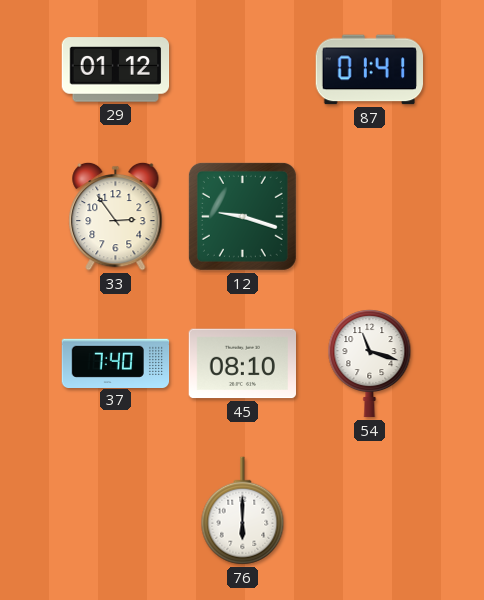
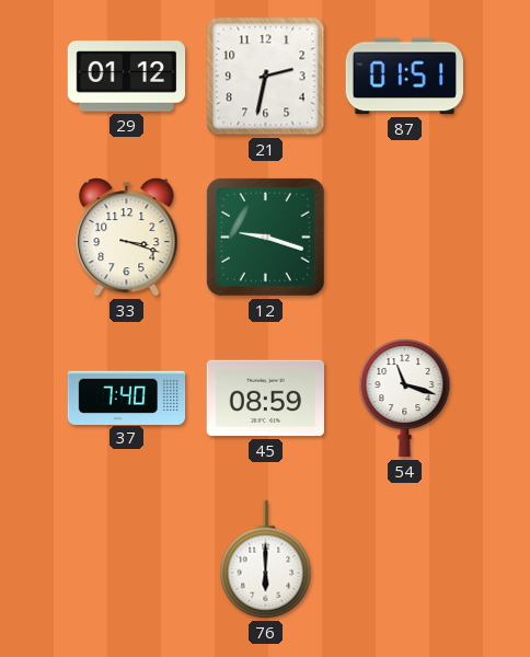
21: none -> 2:32
87: 01:41 -> 01:51
33: 2:54 -> 3:18
45: 08:10 -> 08:59
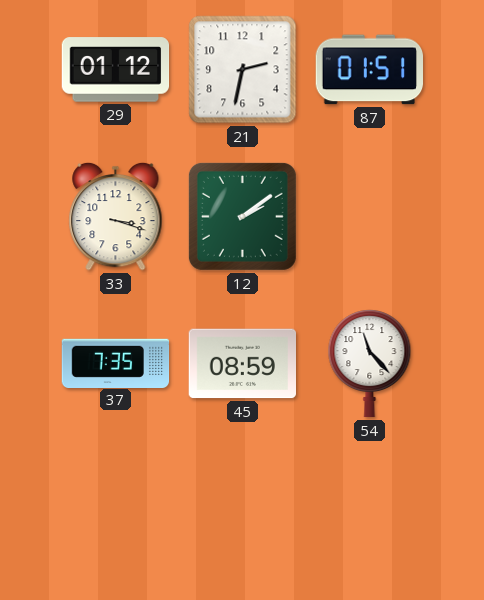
12: 9:18 -> 2:09
37: 7:40 -> 7:35
54: 11:18 -> 11:23
76: 6:00 -> none
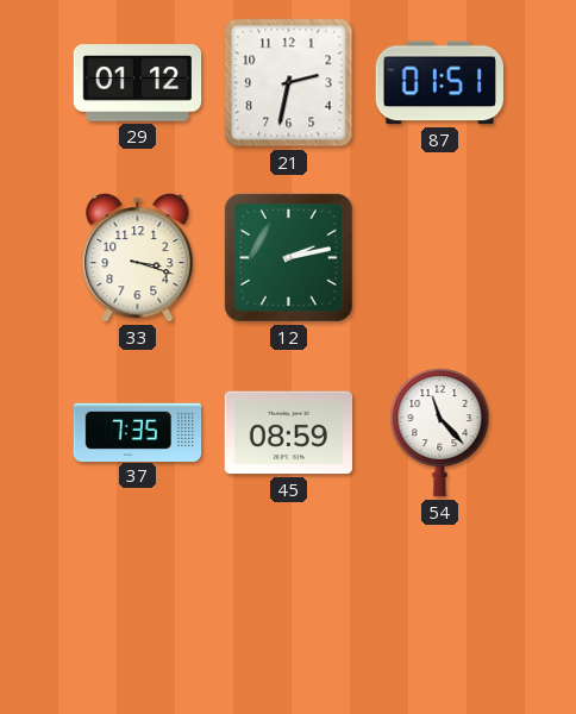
12: 2:09 -> 2:13
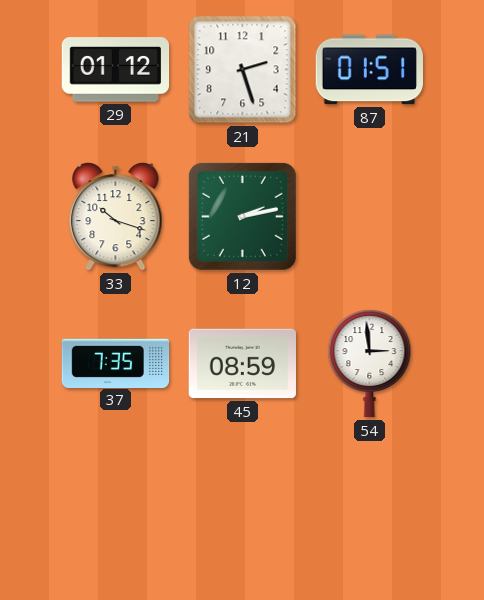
21: 2:32 -> 2:27
33: 3:18 -> 10:18
54: 11:23 -> 2:59
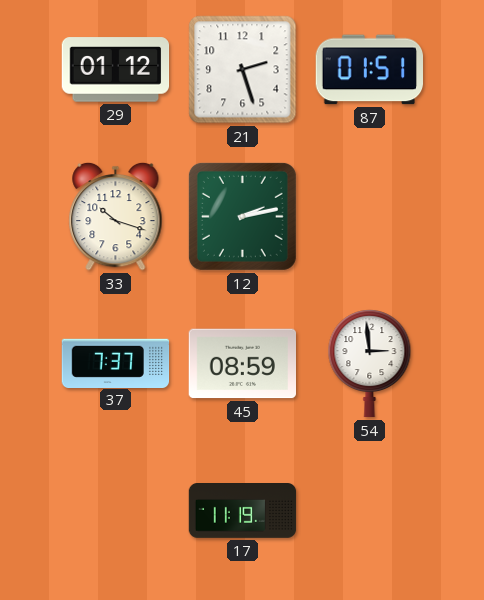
37: 7:35 -> 7:37
17: none -> 11:19
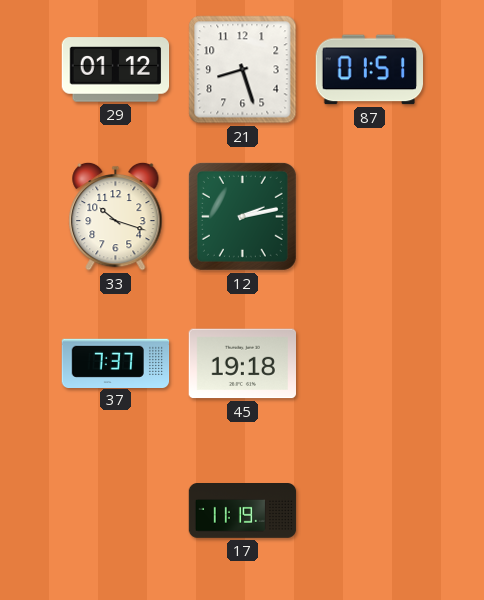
21: 2:27 -> 8:27
45: 08:59 -> 19:18
54: 2:59 -> none
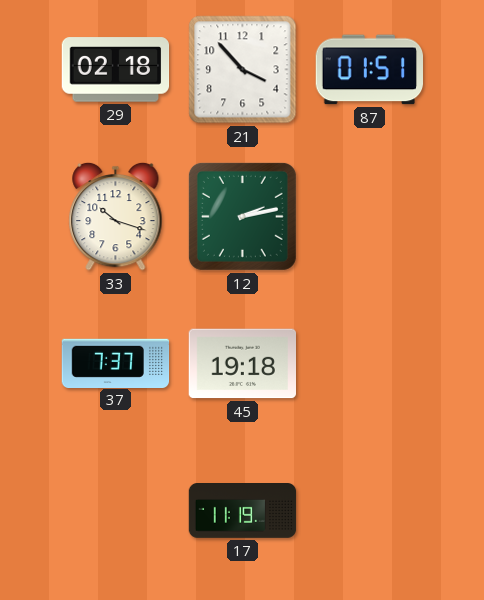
29: 01:12 -> 02:18
21: 8:27 -> 3:53
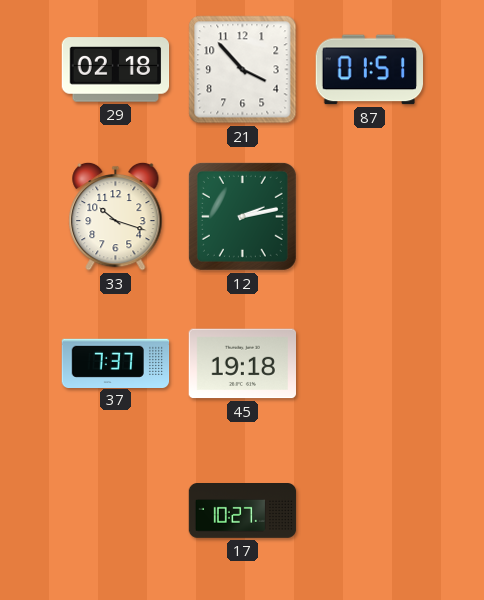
17: 11:19 -> 10:27
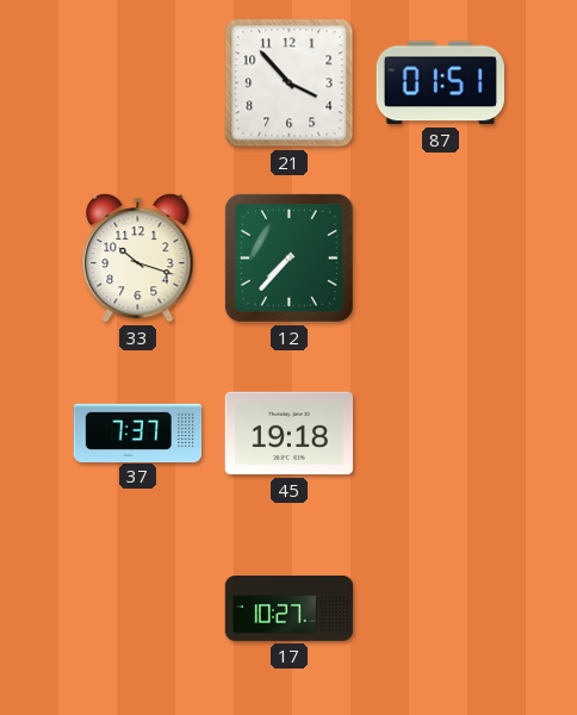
29: 02:18 -> none
12: 2:13 -> 7:37
